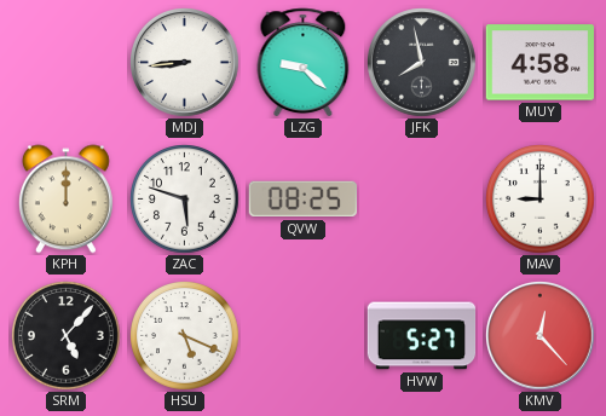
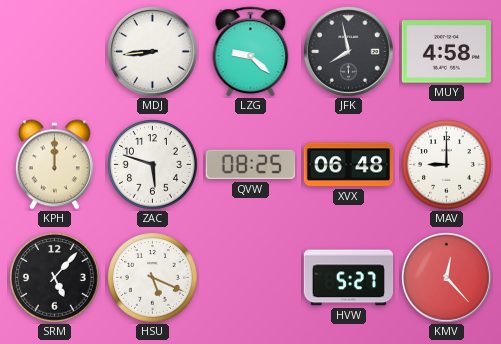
XVX: none -> 06:48
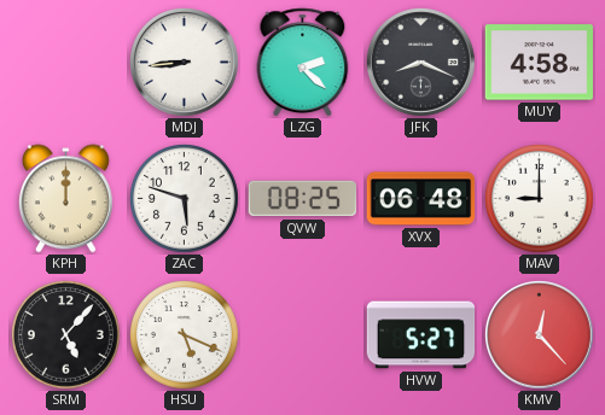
LZG: 9:22 -> 2:22
JFK: 7:58 -> 8:19
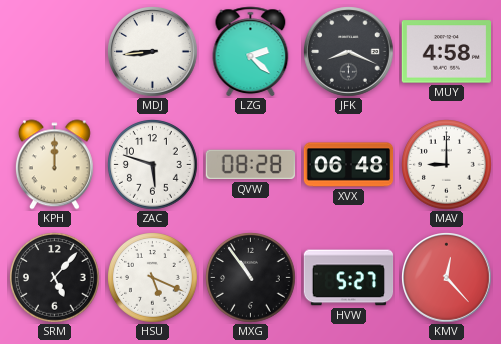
QVW: 08:25 -> 08:28
MXG: none -> 10:54
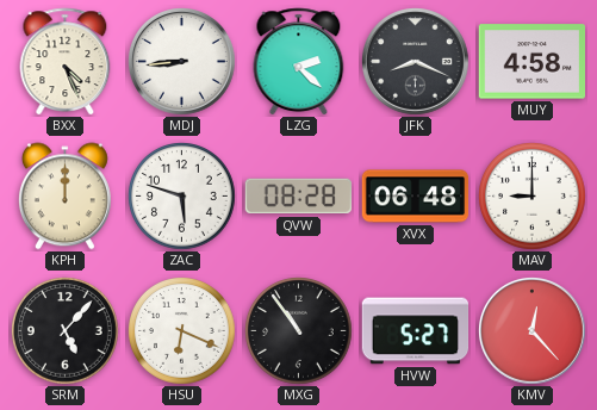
BXX: none -> 4:26
HSU: 5:19 -> 6:19
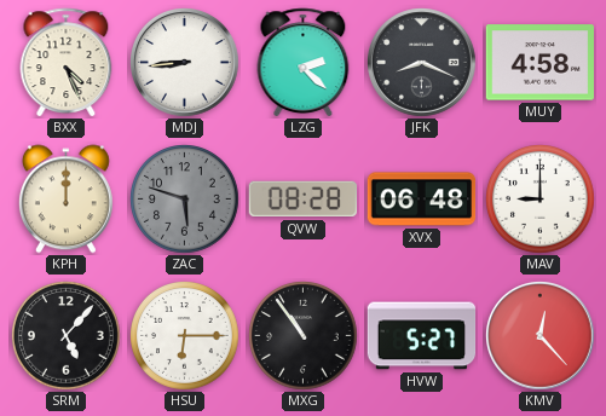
ZAC dial: white -> grey
HSU: 6:19 -> 6:15
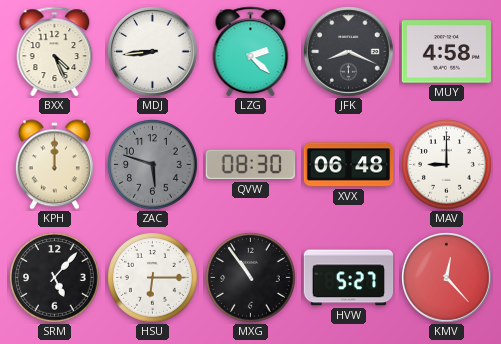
QVW: 08:28 -> 08:30
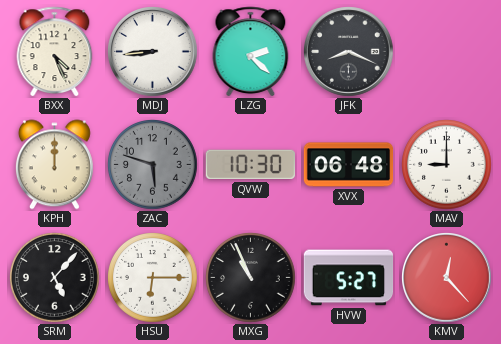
MUY: 4:58 -> none
QVW: 08:30 -> 10:30
MXG: 10:54 -> 10:56
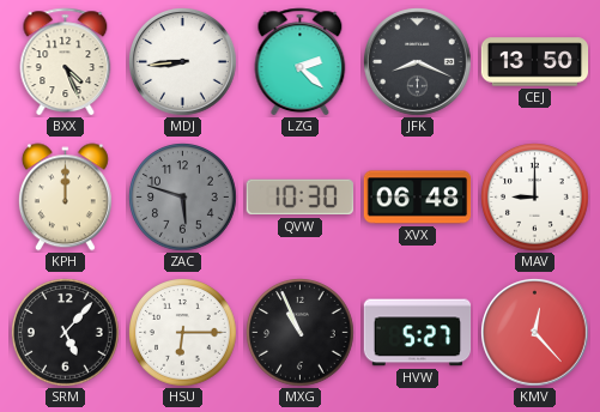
CEJ: none -> 13:50
